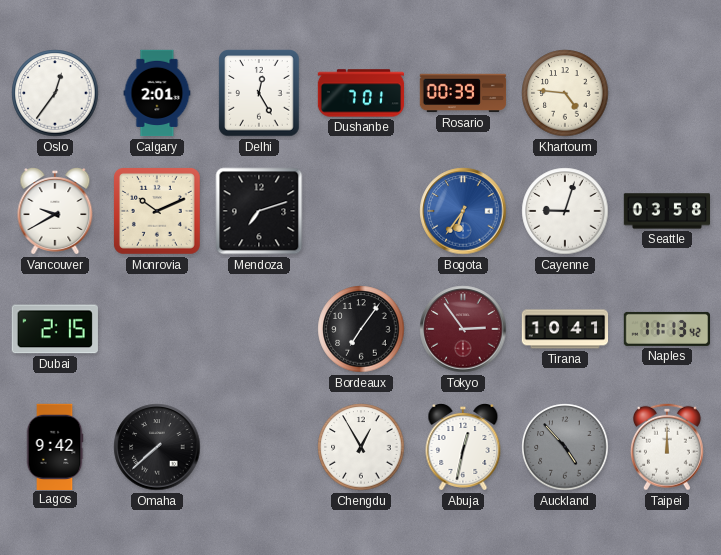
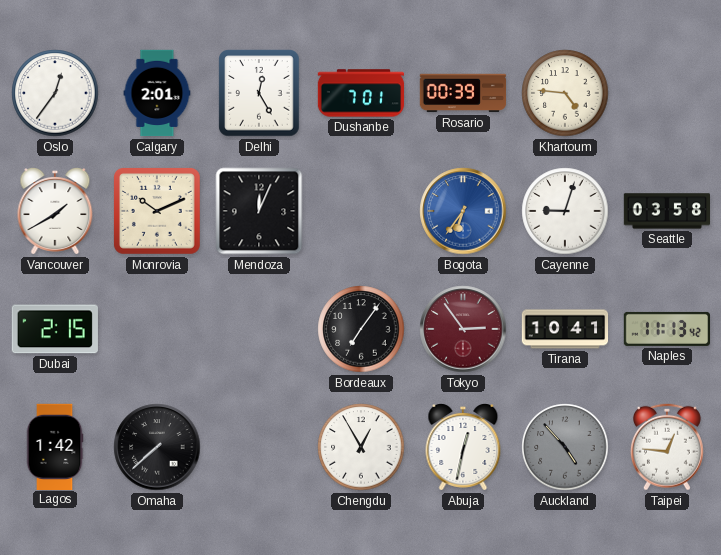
Vancouver: 9:40 -> 1:40
Mendoza: 7:12 -> 12:04
Lagos: 9:42 -> 1:42
Taipei: 12:00 -> 12:46
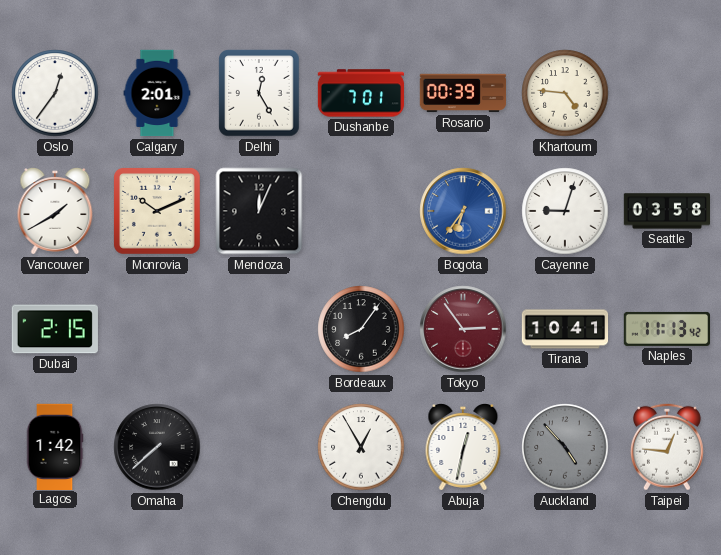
Bordeaux: 7:06 -> 8:06
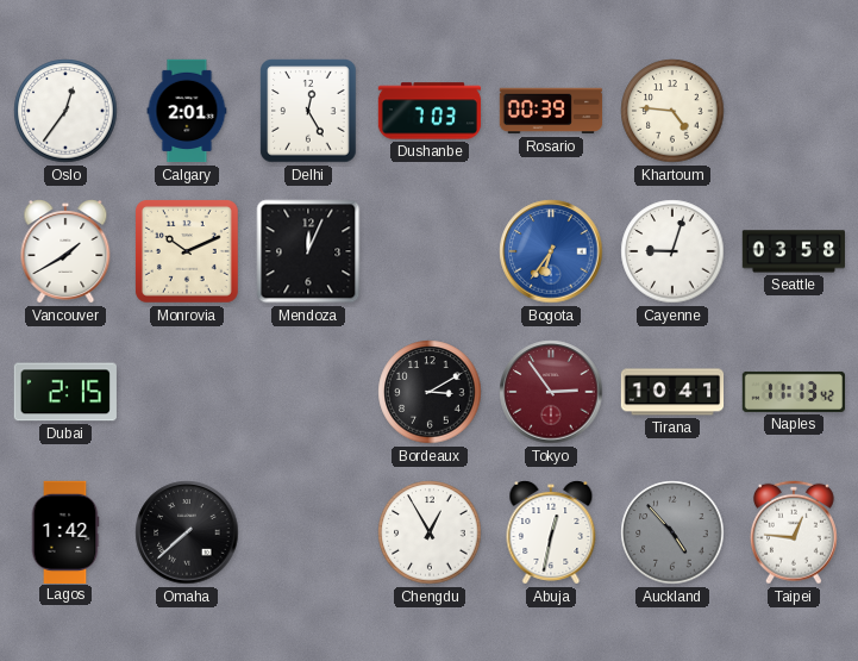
Dushanbe: 7:01 -> 7:03
Bordeaux: 8:06 -> 3:10
